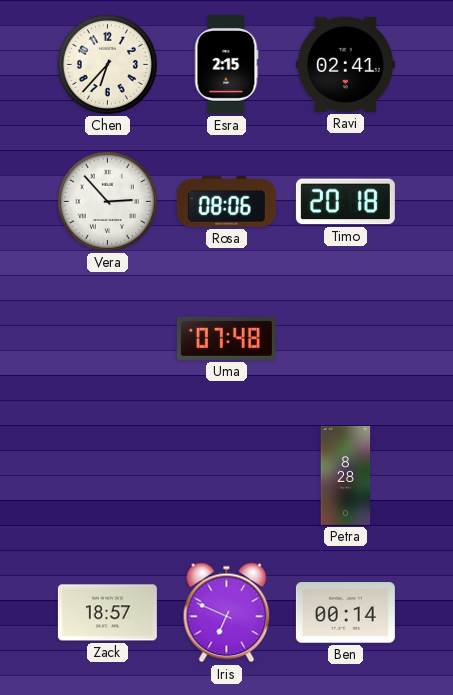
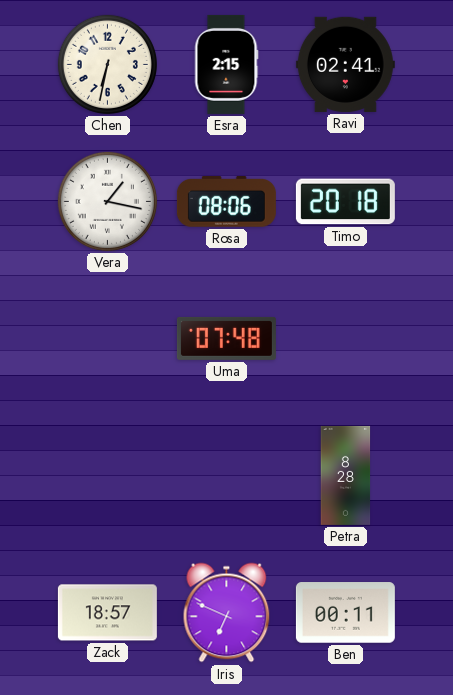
Chen: 6:37 -> 6:32
Vera: 2:53 -> 1:17
Ben: 00:14 -> 00:11
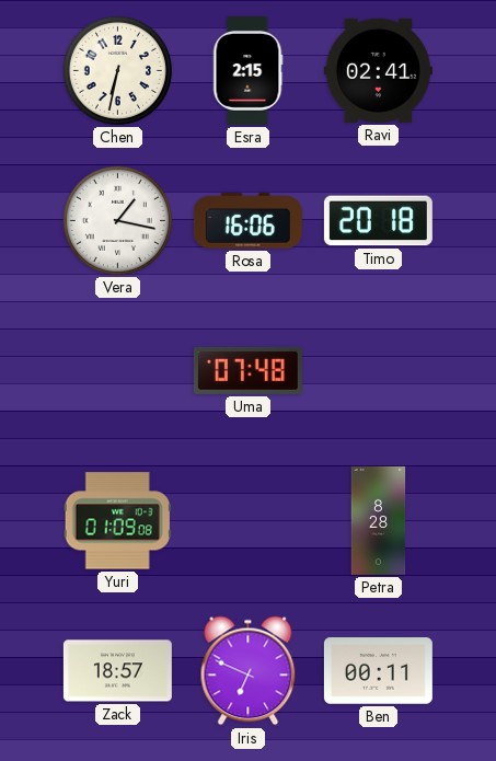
Rosa: 08:06 -> 16:06
Yuri: none -> 01:09
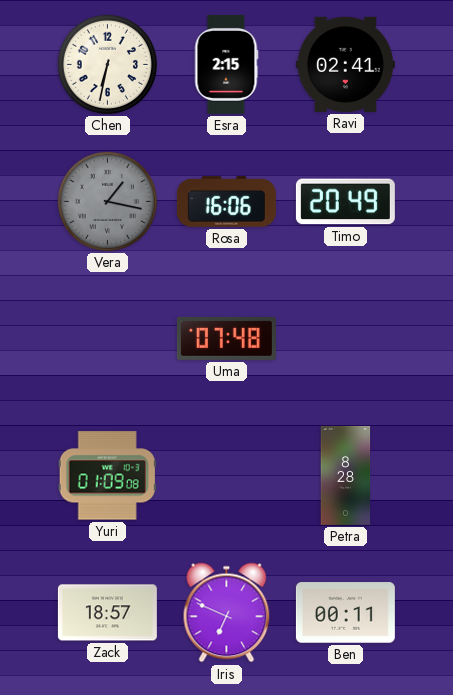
Vera dial: white -> grey
Timo: 20:18 -> 20:49
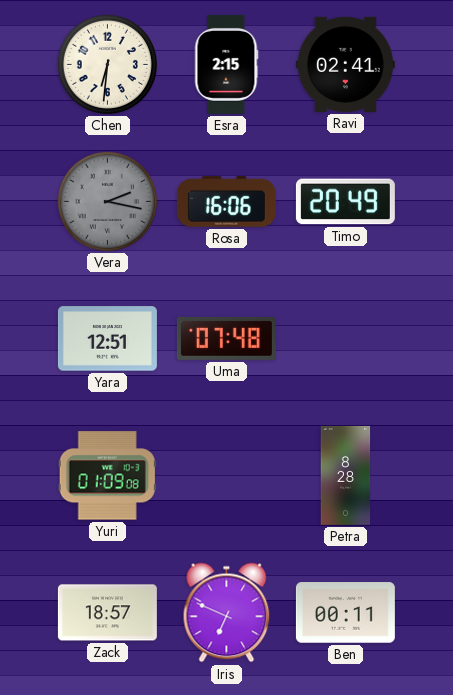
Chen: 6:32 -> 6:31
Vera: 1:17 -> 2:17
Yara: none -> 12:51
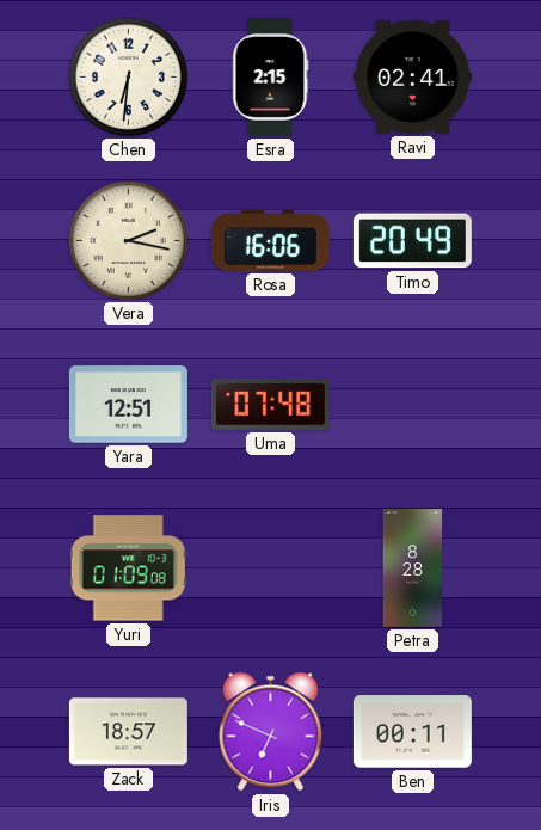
Vera dial: grey -> cream
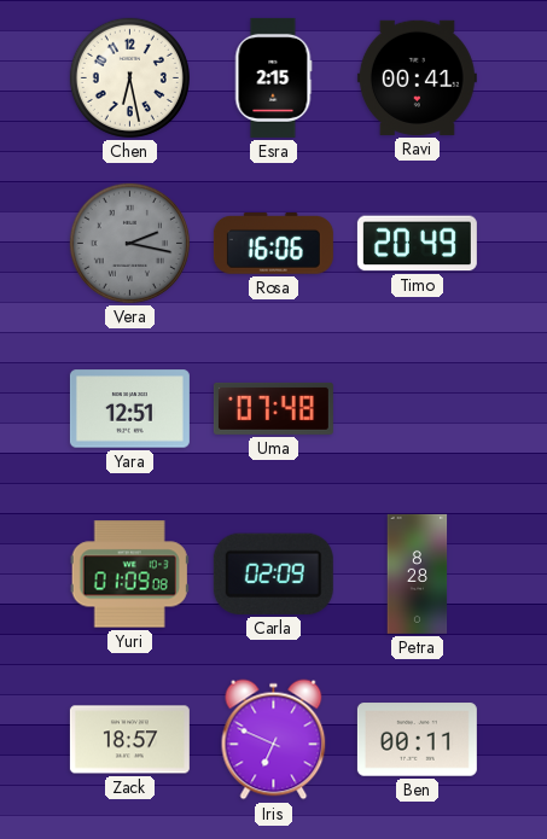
Chen: 6:31 -> 6:28
Ravi: 02:41 -> 00:41
Vera dial: cream -> grey
Carla: none -> 02:09
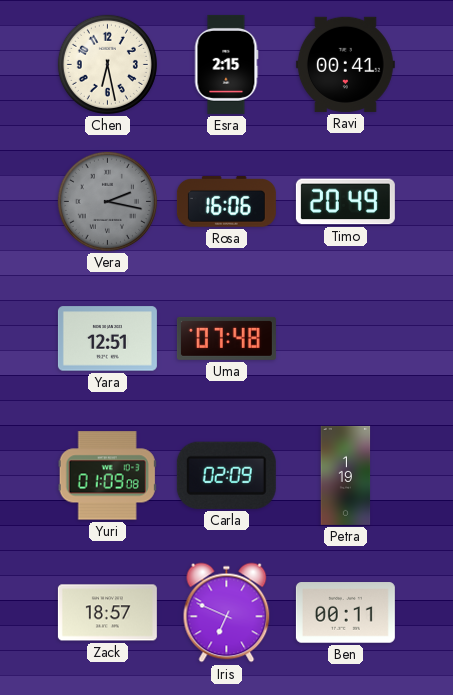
Petra: 8:28 -> 1:19
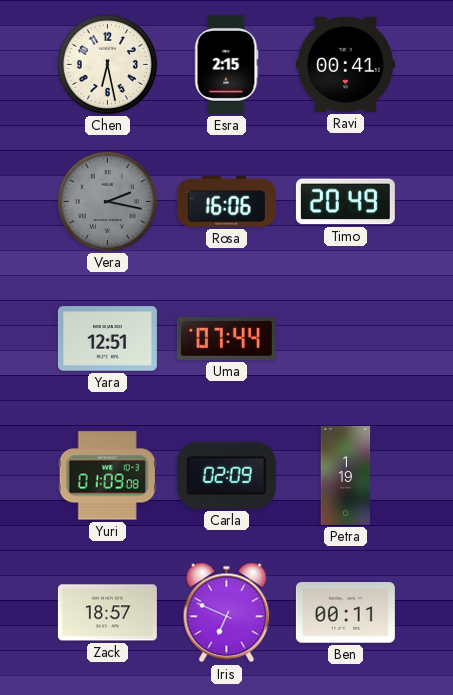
Uma: 07:48 -> 07:44
